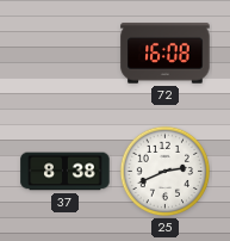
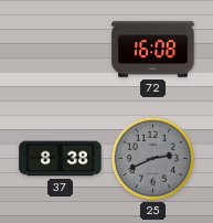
25 dial: white -> grey
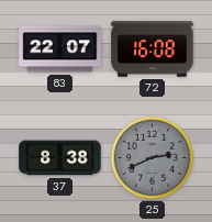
83: none -> 22:07
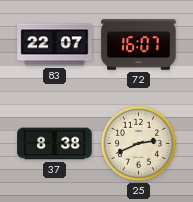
72: 16:08 -> 16:07
25 dial: grey -> cream
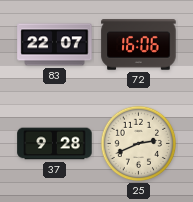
72: 16:07 -> 16:06
37: 8:38 -> 9:28
